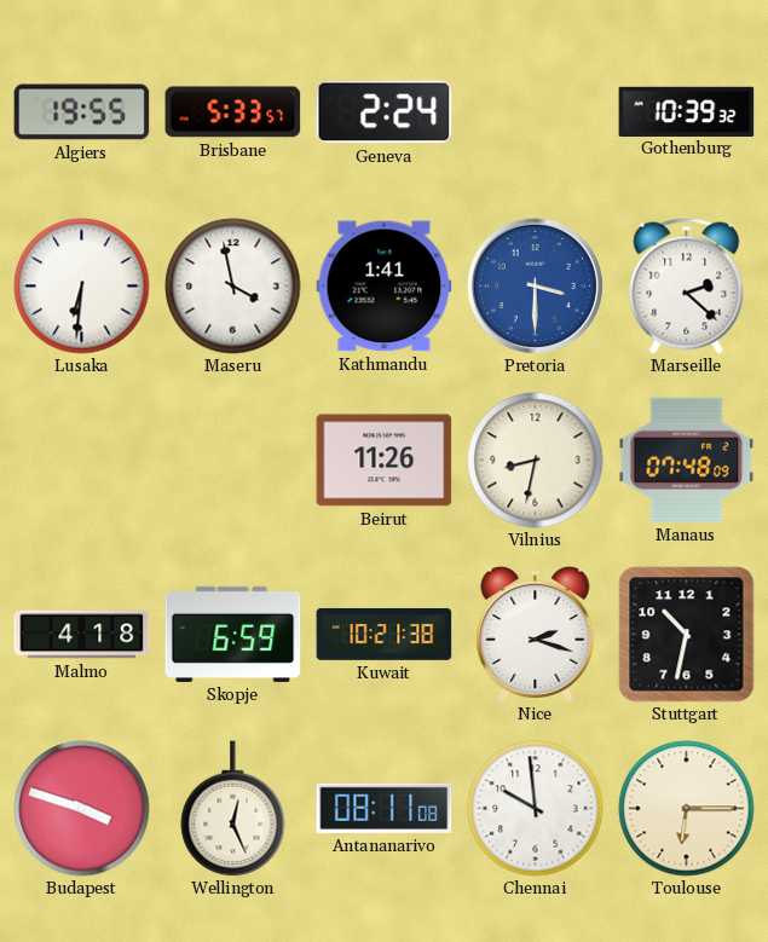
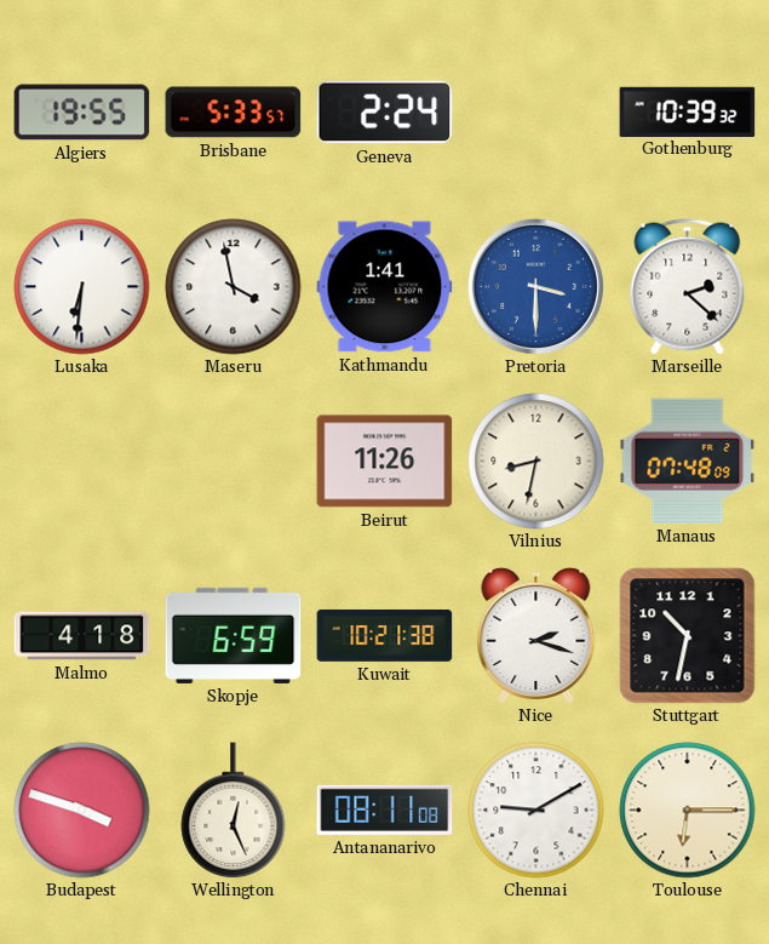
Chennai: 9:59 -> 9:10
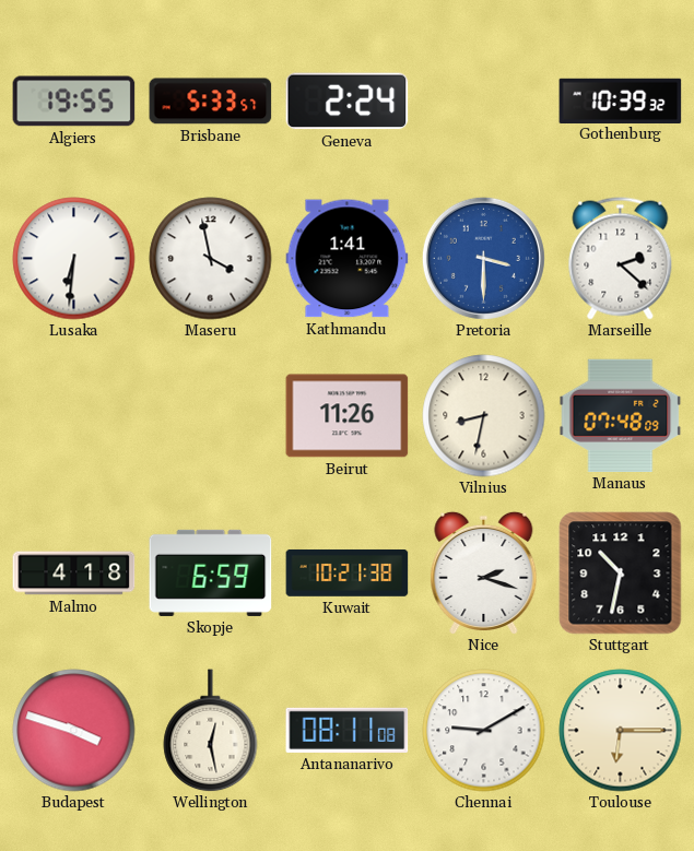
Wellington: 12:26 -> 12:28
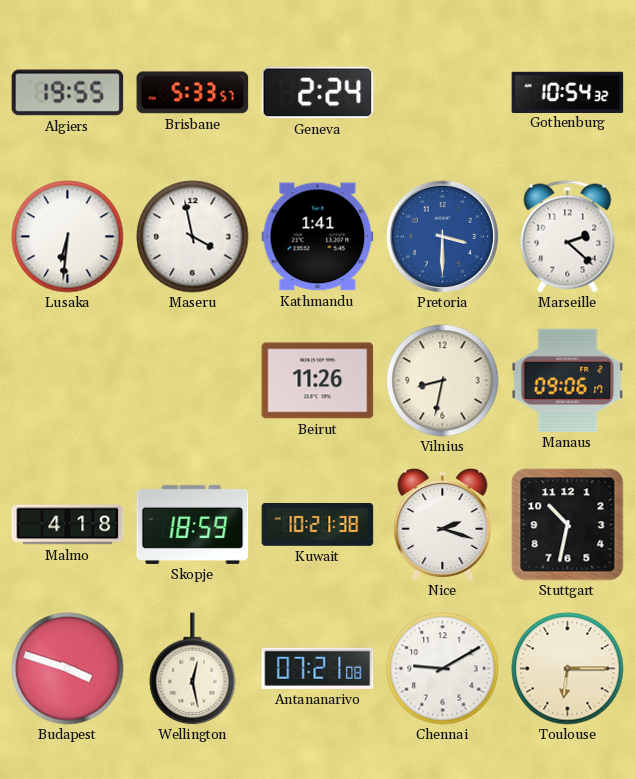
Gothenburg: 10:39 -> 10:54
Manaus: 07:48 -> 09:06
Skopje: 6:59 -> 18:59
Antananarivo: 08:11 -> 07:21
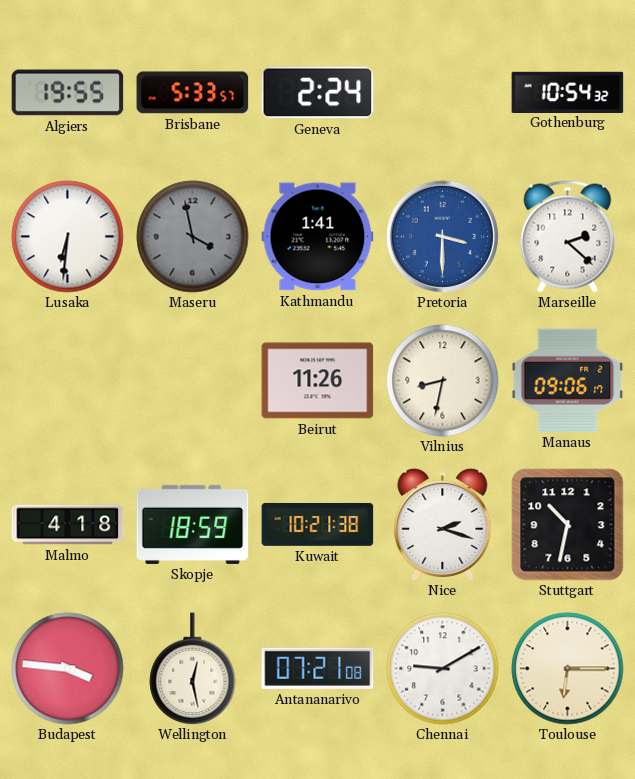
Maseru dial: white -> grey
Budapest: 3:48 -> 3:46
